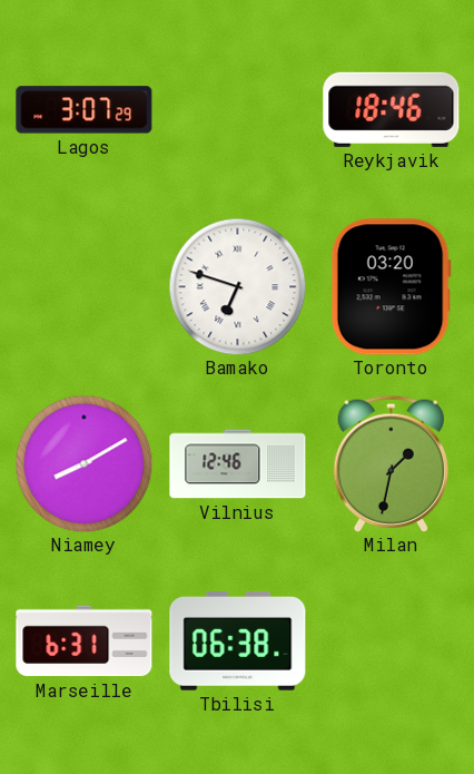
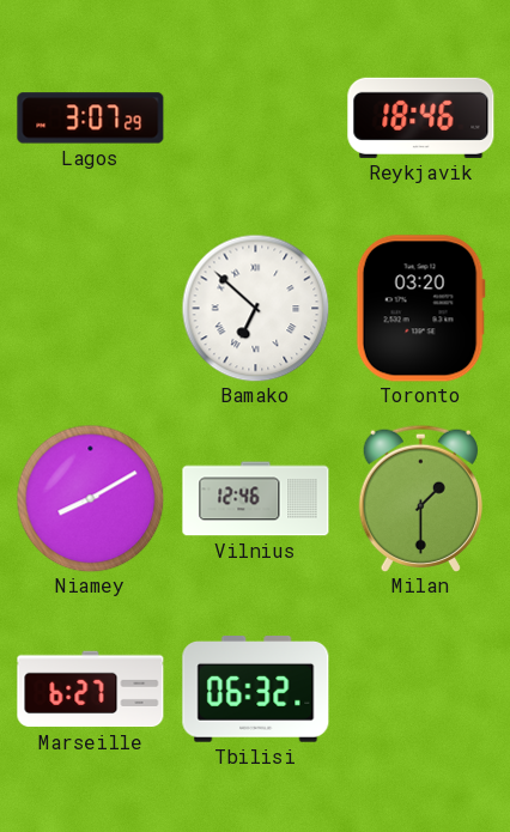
Bamako: 6:48 -> 6:52
Milan: 1:32 -> 1:30
Marseille: 6:31 -> 6:27
Tbilisi: 06:38 -> 06:32
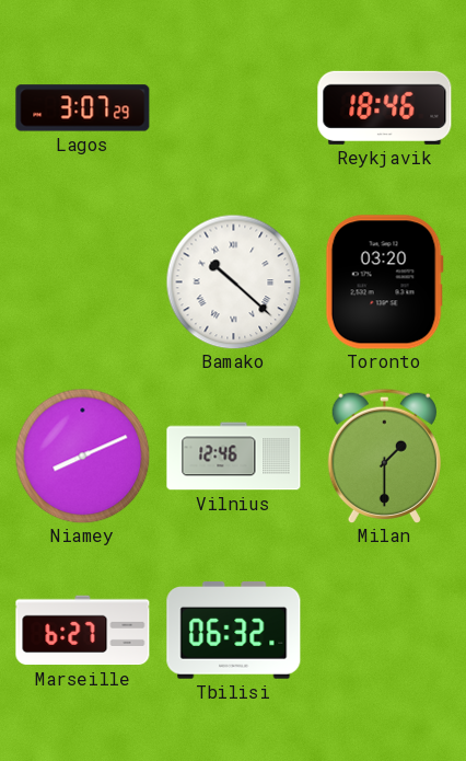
Bamako: 6:52 -> 10:22
Niamey: 8:10 -> 8:11
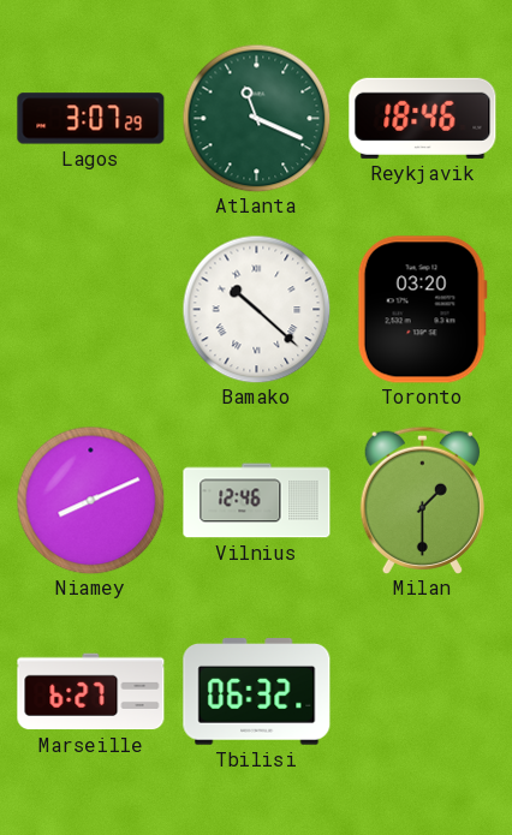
Atlanta: none -> 11:19
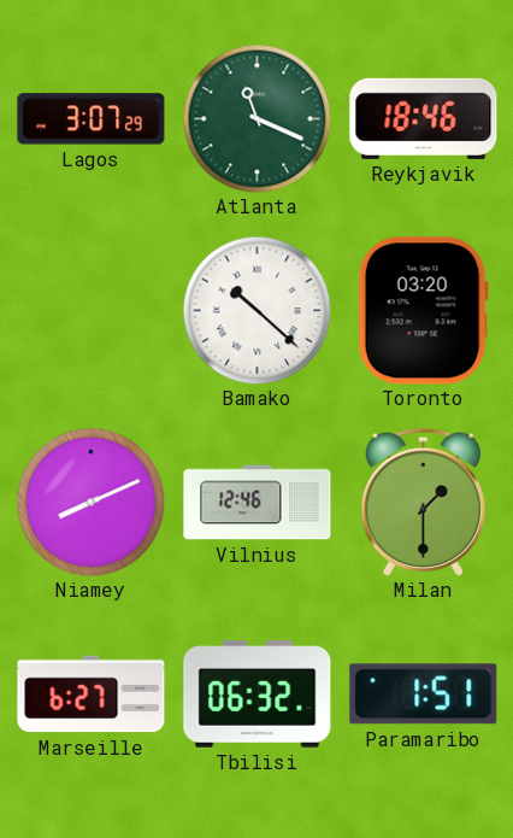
Paramaribo: none -> 1:51
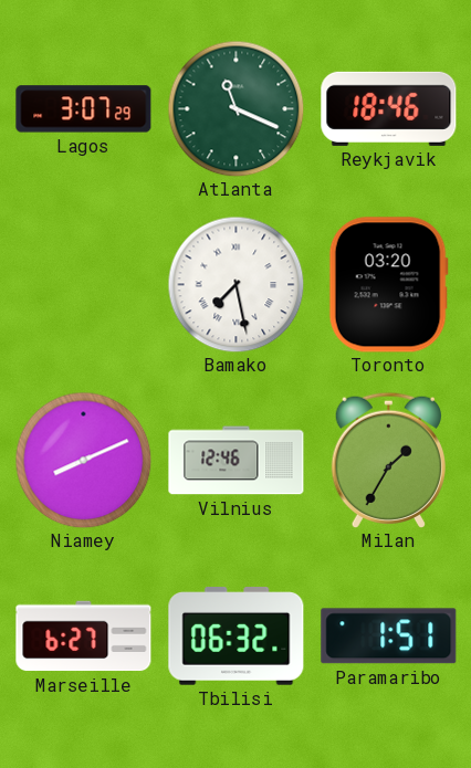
Bamako: 10:22 -> 7:28
Milan: 1:30 -> 1:35
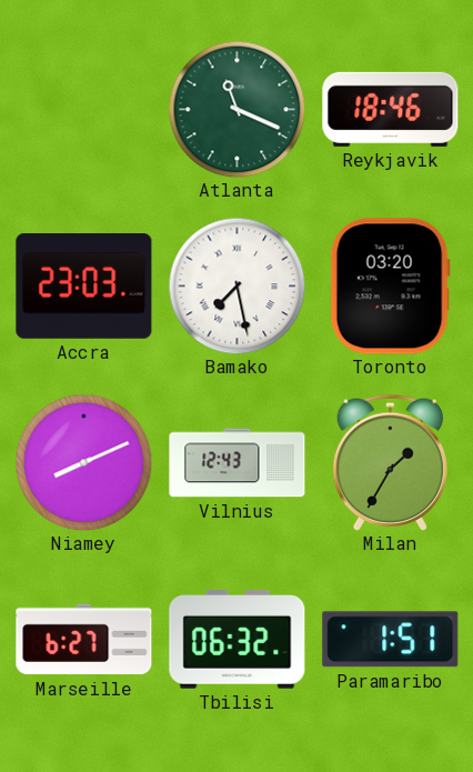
Lagos: 3:07 -> none
Accra: none -> 23:03
Vilnius: 12:46 -> 12:43
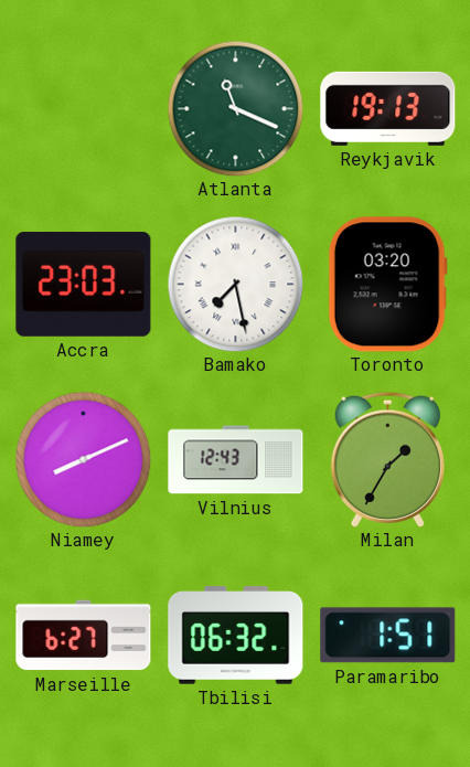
Reykjavik: 18:46 -> 19:13
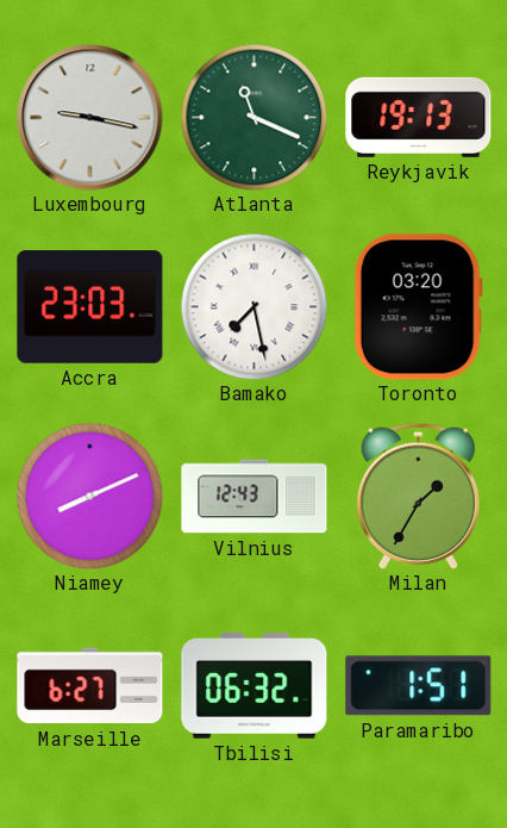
Luxembourg: none -> 9:17
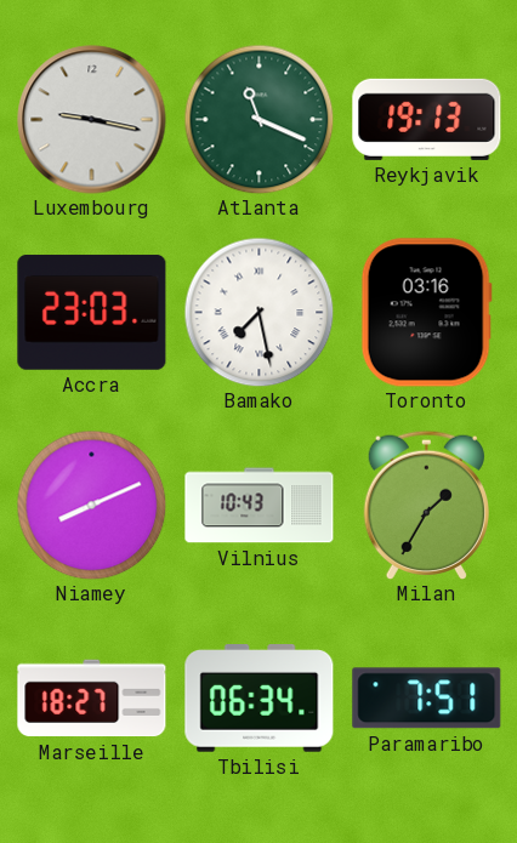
Toronto: 03:20 -> 03:16
Vilnius: 12:43 -> 10:43
Marseille: 6:27 -> 18:27
Tbilisi: 06:32 -> 06:34
Paramaribo: 1:51 -> 7:51
